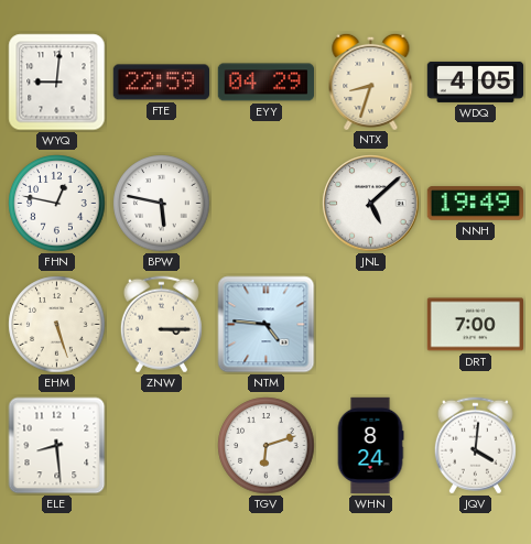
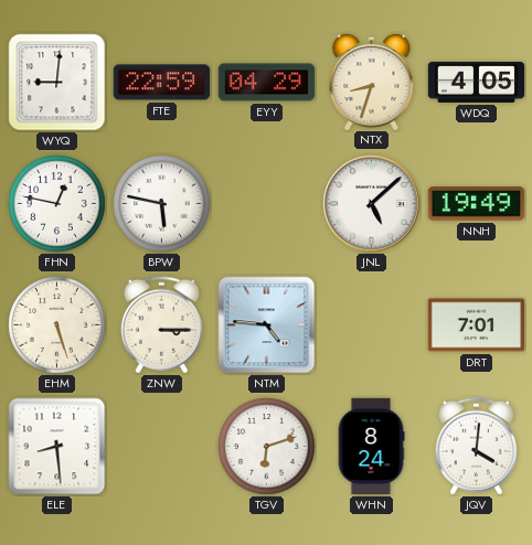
DRT: 7:00 -> 7:01
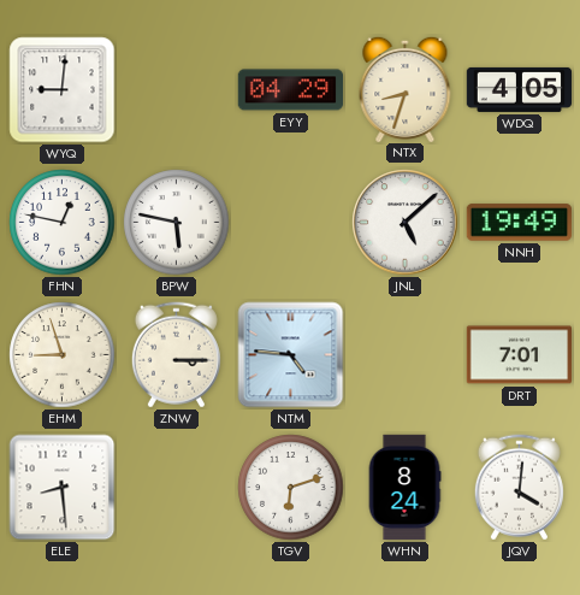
FTE: 22:59 -> none
EHM: 5:27 -> 8:57
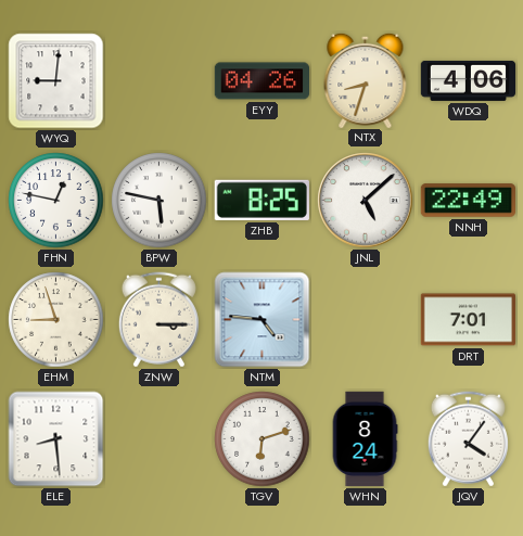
EYY: 04:29 -> 04:26
WDQ: 4:05 -> 4:06
ZHB: none -> 8:25
NNH: 19:49 -> 22:49
JQV: 4:01 -> 4:06
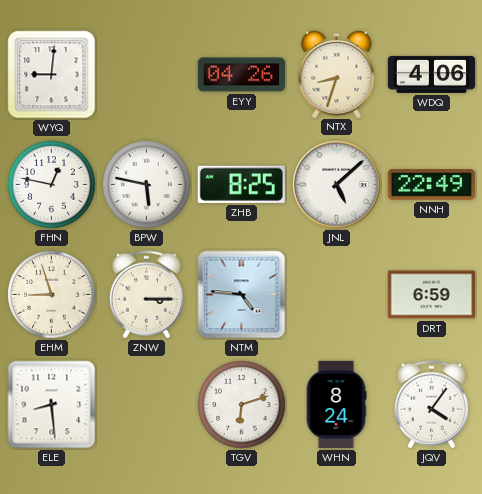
DRT: 7:01 -> 6:59
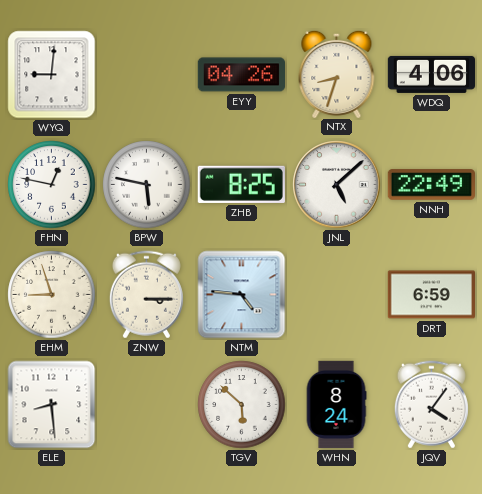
TGV: 6:12 -> 5:52
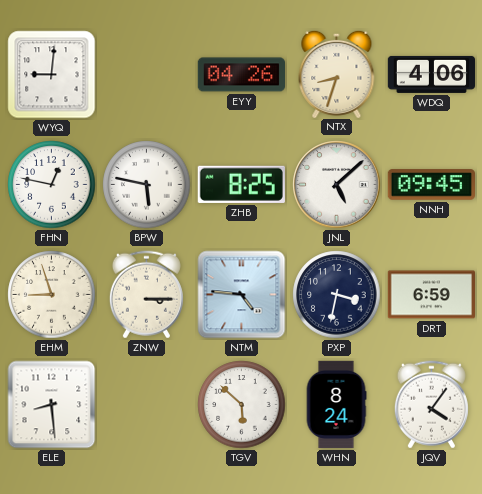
NNH: 22:49 -> 09:45
PXP: none -> 3:32
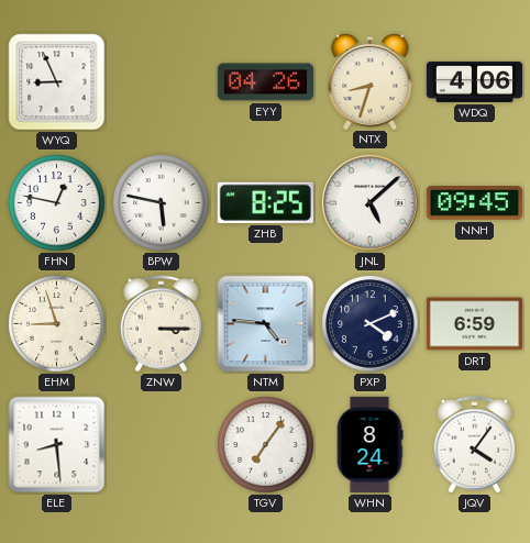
WYQ: 9:01 -> 8:56
PXP: 3:32 -> 4:11
TGV: 5:52 -> 7:06
